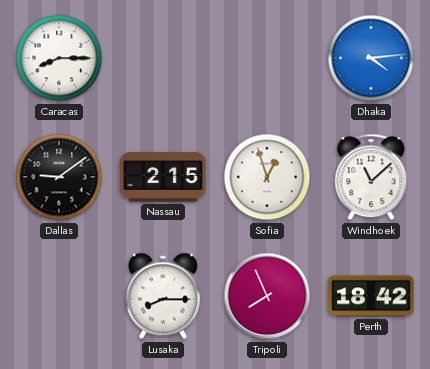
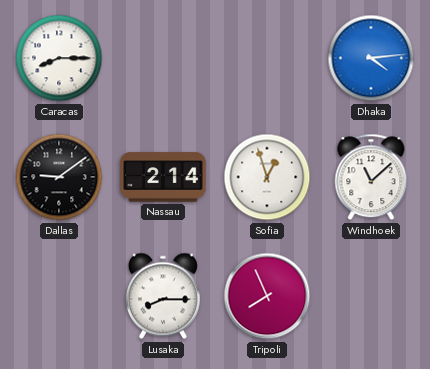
Nassau: 2:15 -> 2:14
Perth: 18:42 -> none
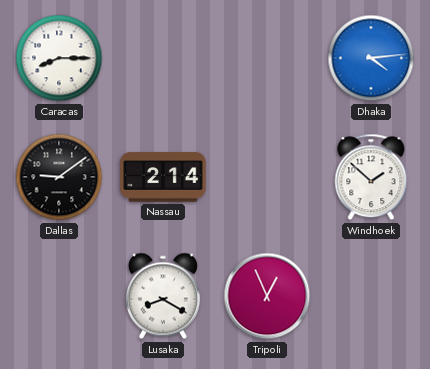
Sofia: 12:57 -> none
Windhoek: 11:08 -> 1:52
Lusaka: 8:15 -> 8:20
Tripoli: 7:56 -> 12:56
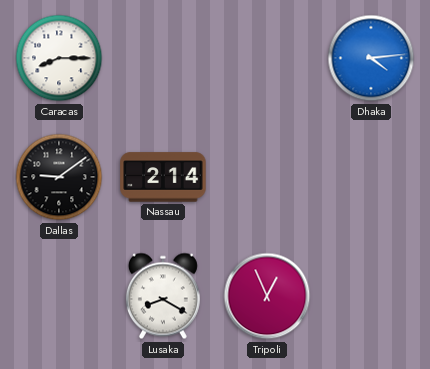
Windhoek: 1:52 -> none
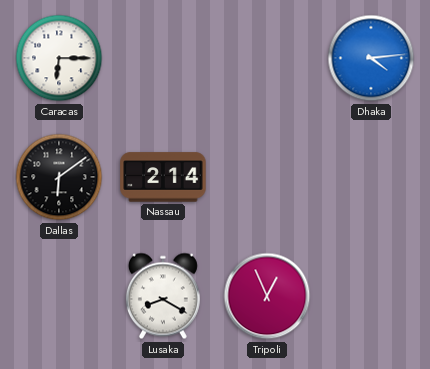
Caracas: 8:15 -> 6:15
Dallas: 9:09 -> 6:09
